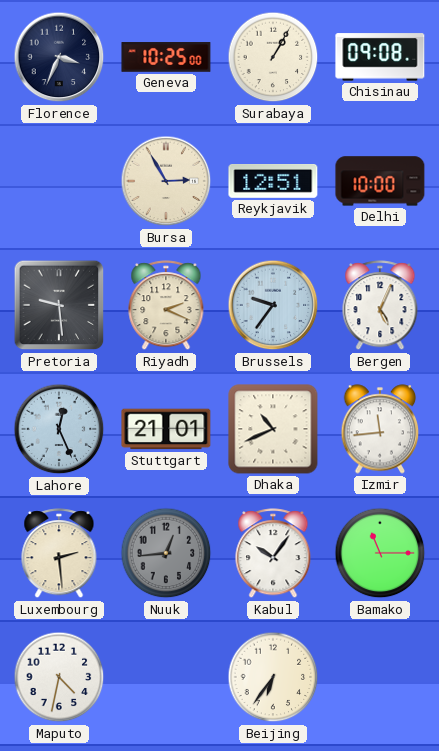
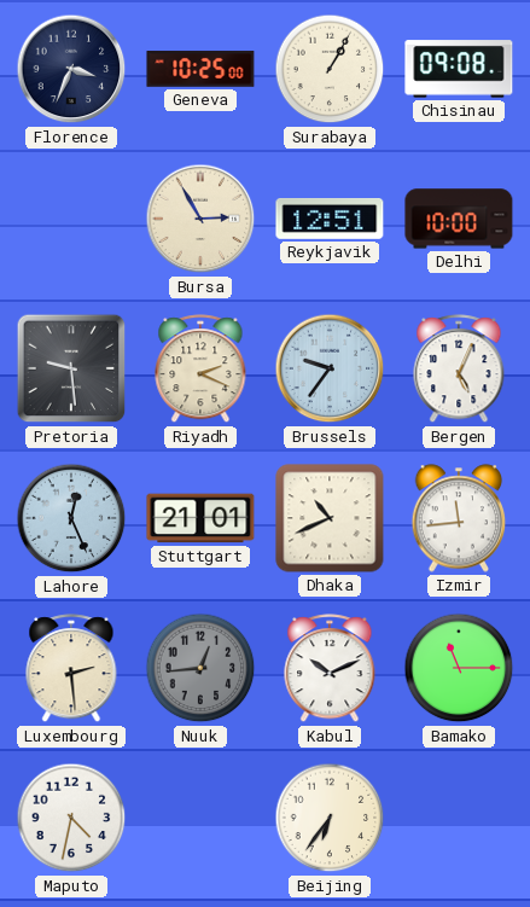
Kabul: 10:06 -> 10:11
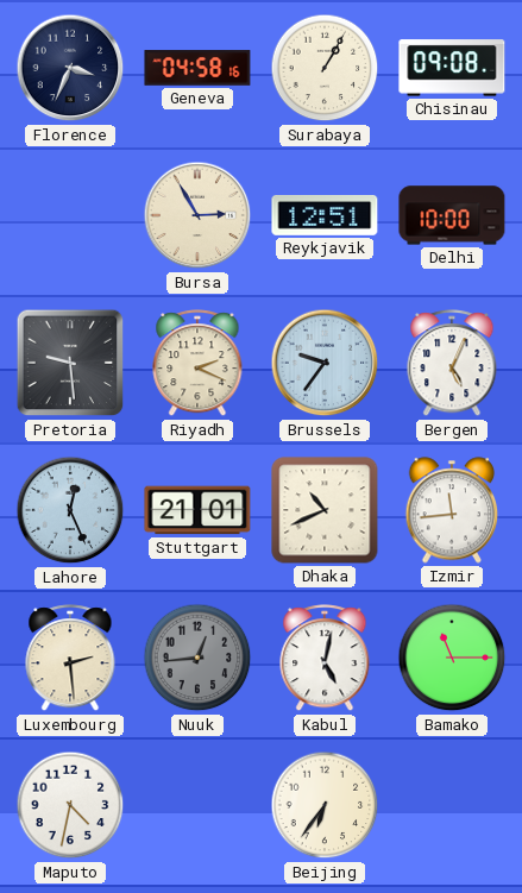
Geneva: 10:25 -> 04:58
Kabul: 10:11 -> 5:02
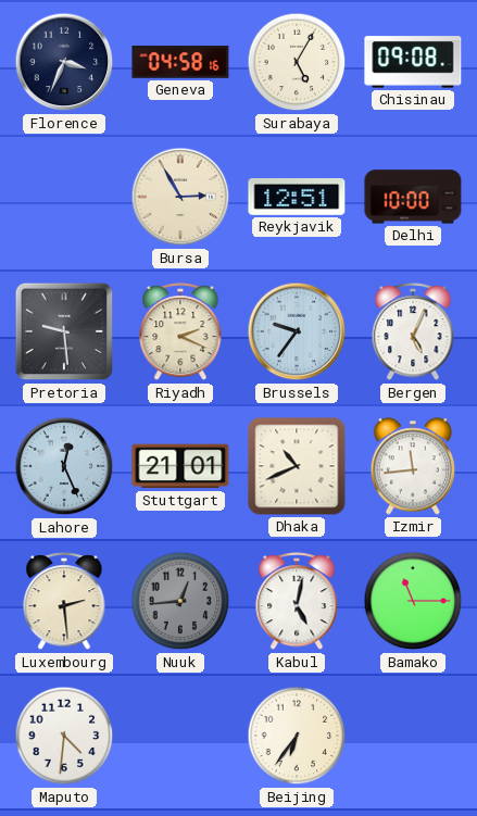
Surabaya: 1:05 -> 5:05
Maputo: 4:32 -> 4:31
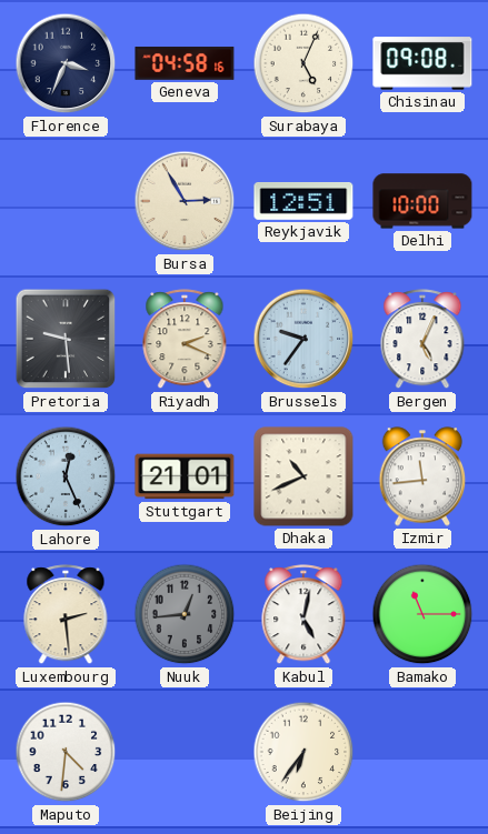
Surabaya: 5:05 -> 5:04
